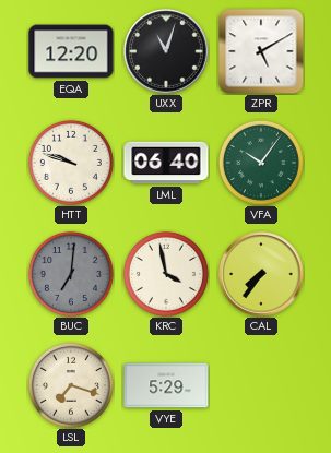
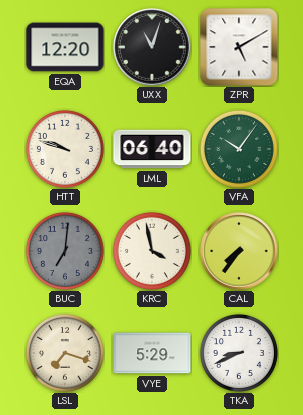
TKA: none -> 8:41
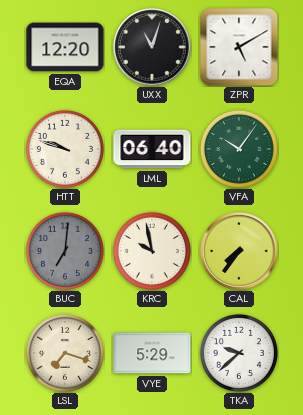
KRC: 3:58 -> 9:58
TKA: 8:41 -> 9:38
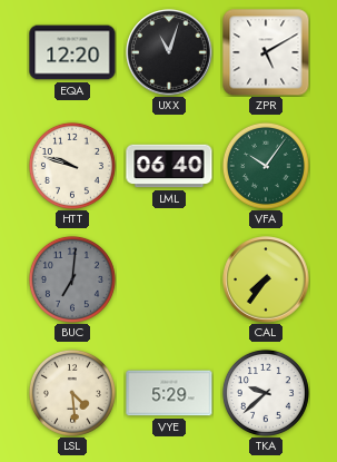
KRC: 9:58 -> none
LSL: 7:18 -> 4:29
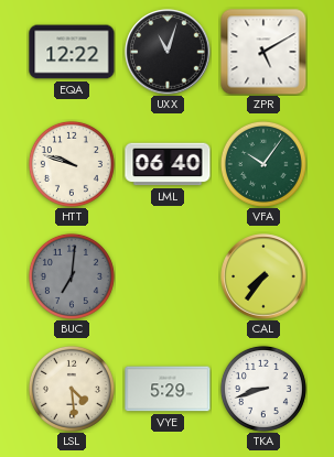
EQA: 12:20 -> 12:22
TKA: 9:38 -> 8:42
